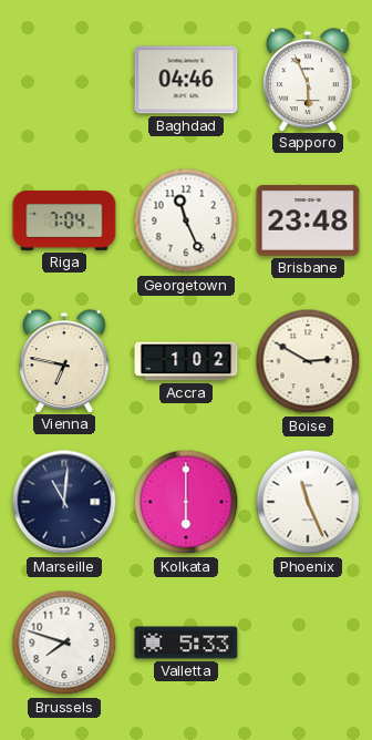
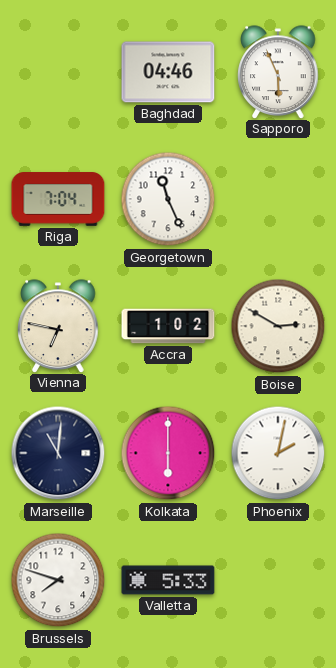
Brisbane: 23:48 -> none
Phoenix: 11:26 -> 2:02
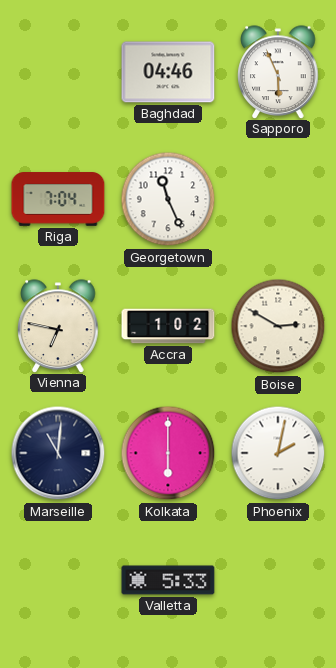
Brussels: 7:48 -> none
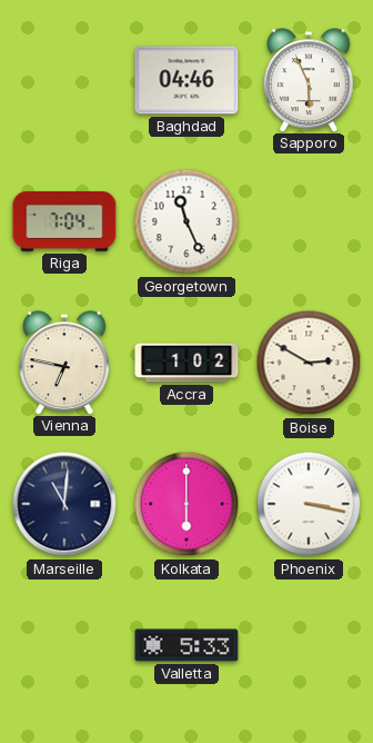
Phoenix: 2:02 -> 3:17
